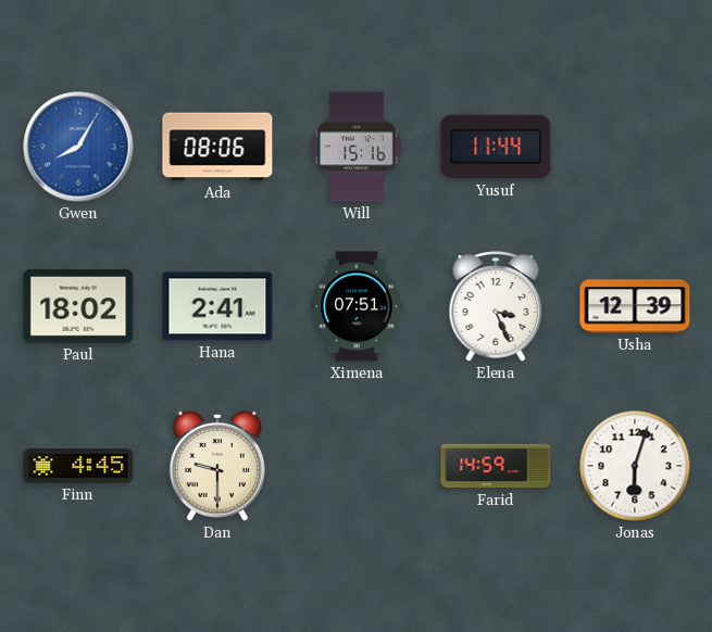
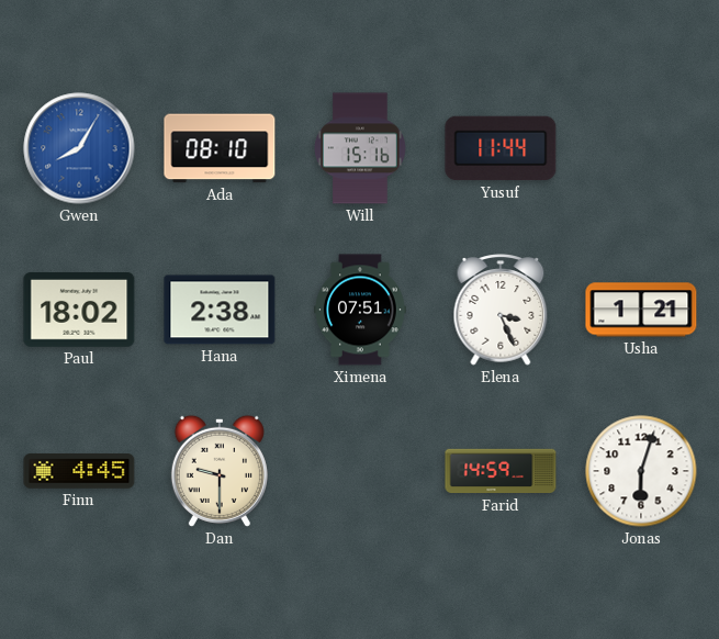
Ada: 08:06 -> 08:10
Hana: 2:41 -> 2:38
Usha: 12:39 -> 1:21
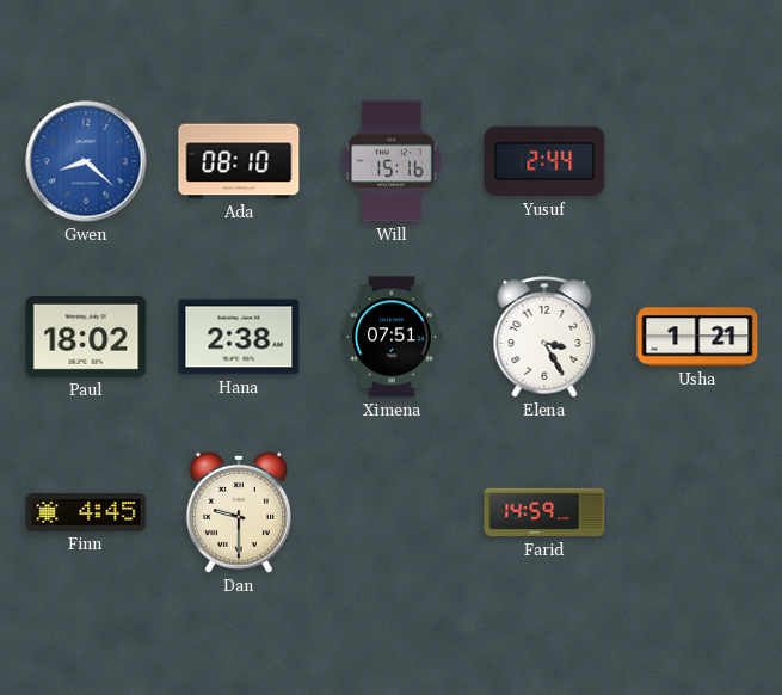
Gwen: 8:05 -> 8:22
Yusuf: 11:44 -> 2:44
Elena: 3:26 -> 3:25
Jonas: 6:03 -> none
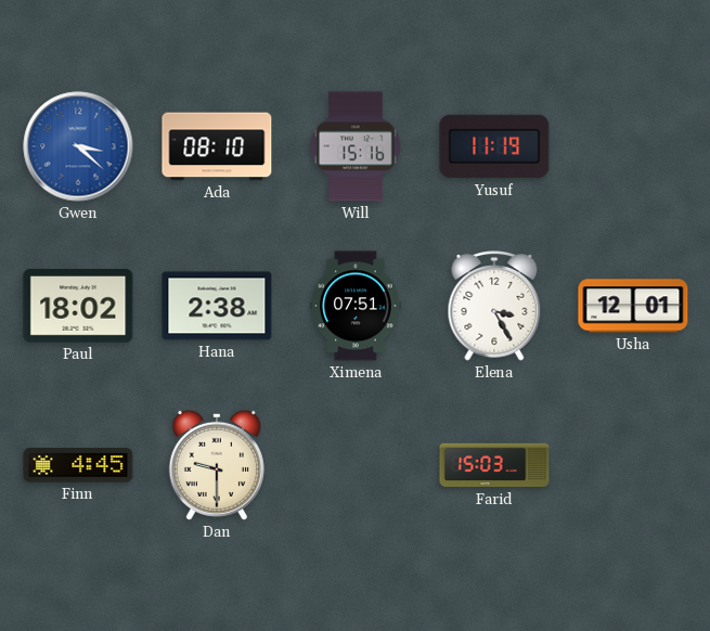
Gwen: 8:22 -> 3:22
Yusuf: 2:44 -> 11:19
Usha: 1:21 -> 12:01
Farid: 14:59 -> 15:03
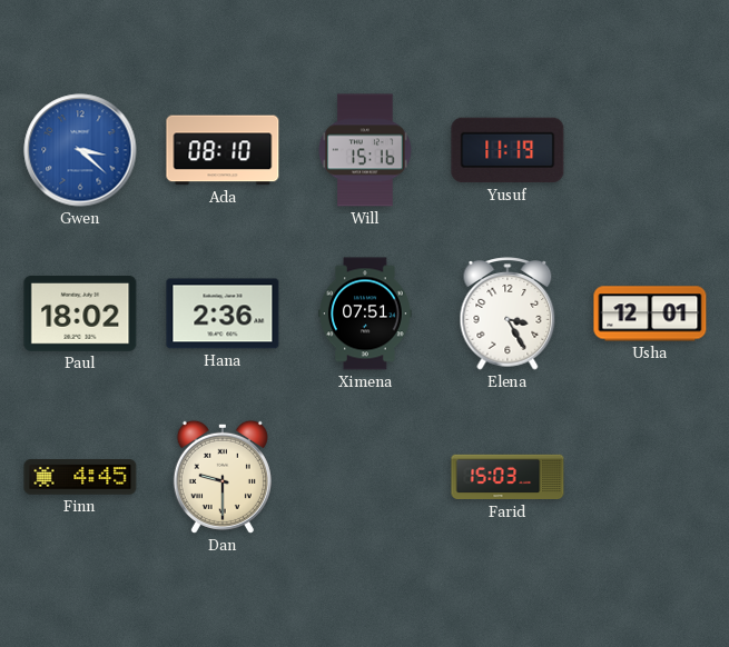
Hana: 2:38 -> 2:36
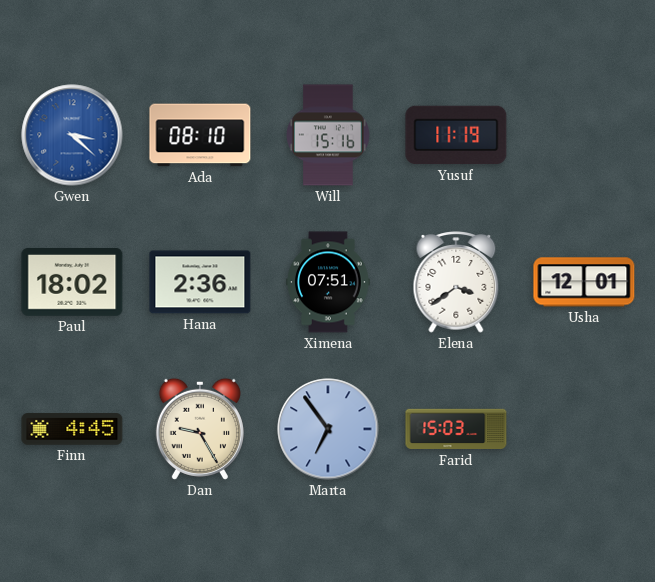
Elena: 3:25 -> 3:39
Dan: 9:30 -> 9:25
Marta: none -> 6:54
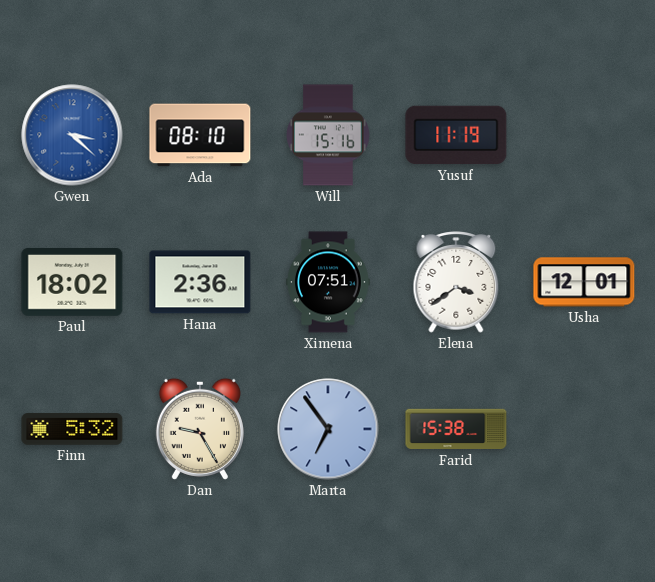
Finn: 4:45 -> 5:32
Farid: 15:03 -> 15:38
